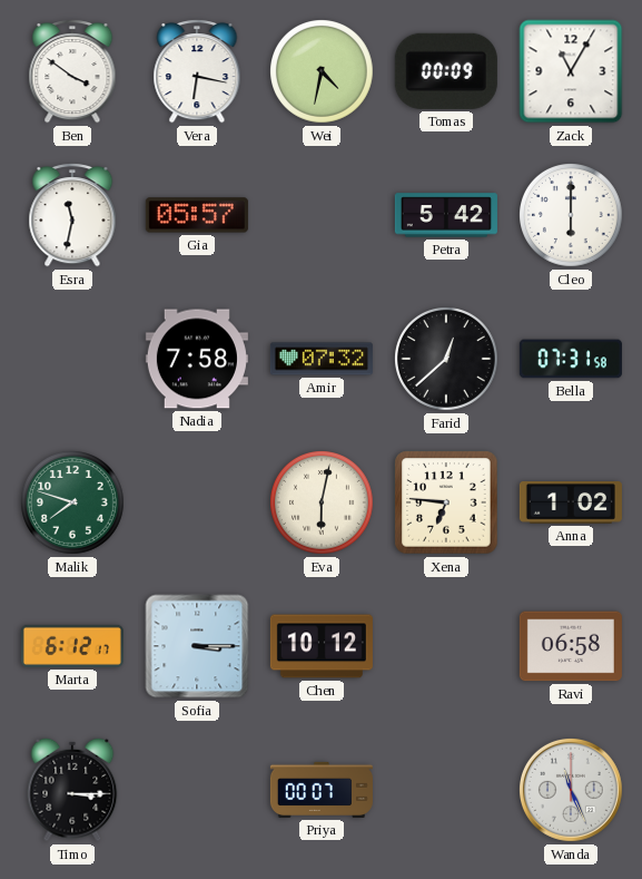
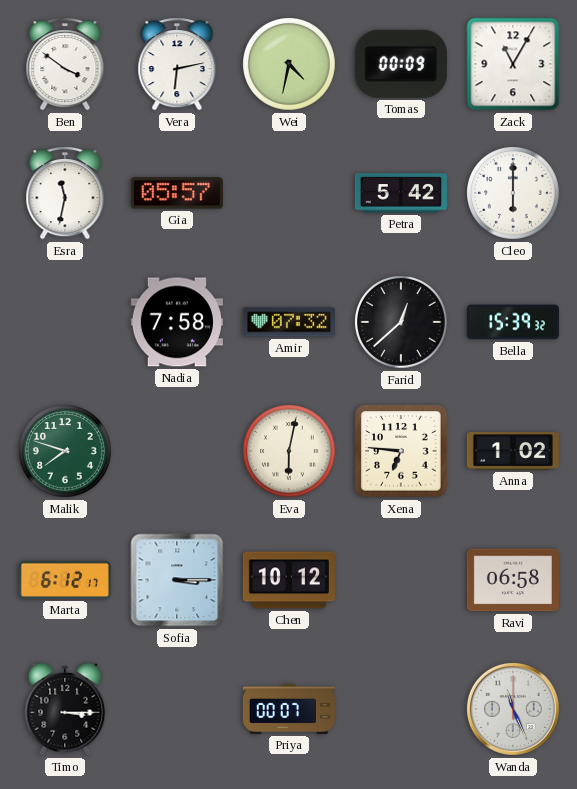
Vera: 6:17 -> 6:13
Bella: 07:31 -> 15:39
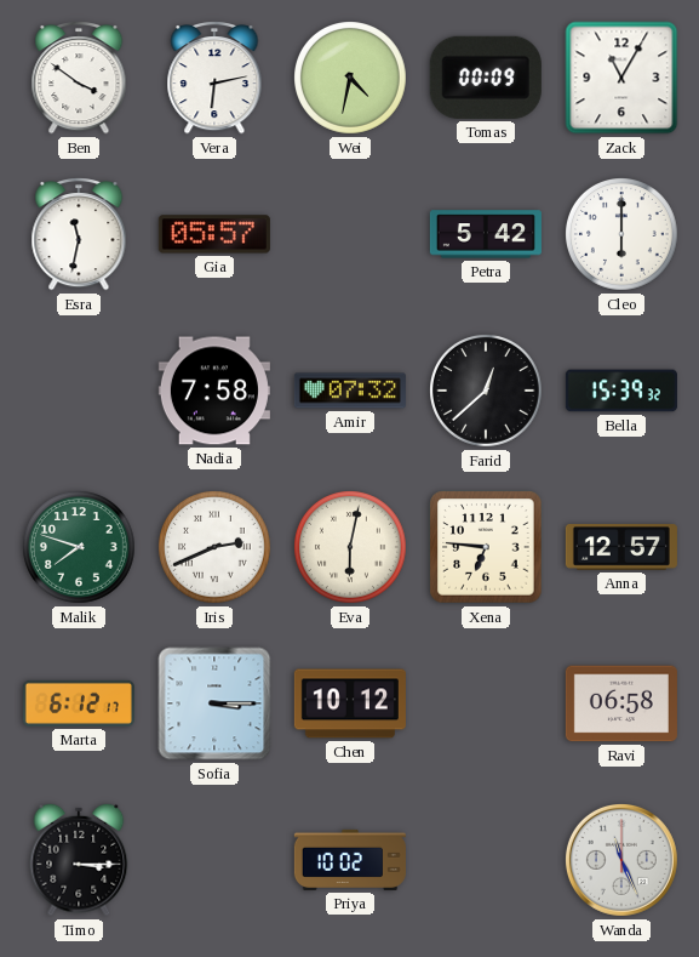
Iris: none -> 2:41
Anna: 1:02 -> 12:57
Priya: 00:07 -> 10:02
